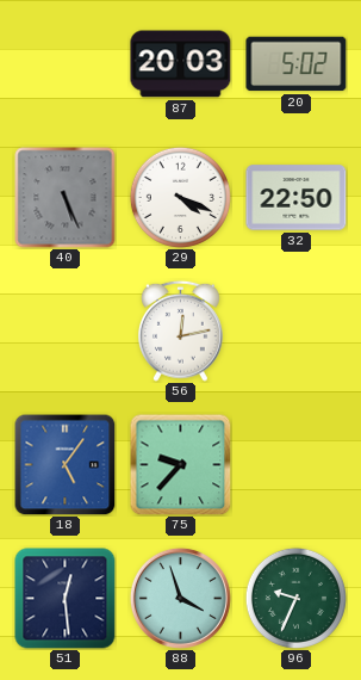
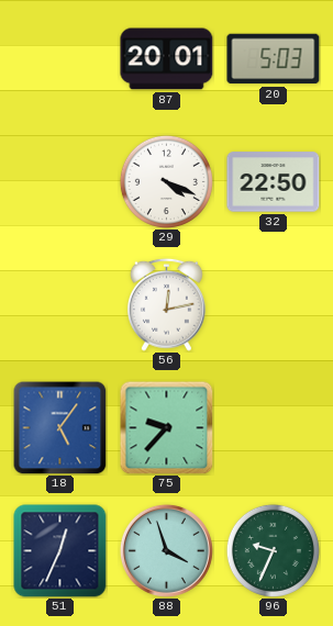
87: 20:03 -> 20:01
20: 5:02 -> 5:03
40: 5:26 -> none
51: 12:29 -> 12:34
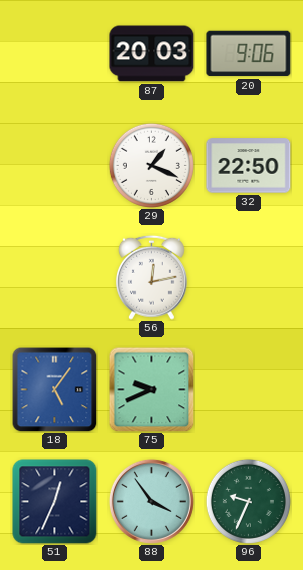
87: 20:01 -> 20:03
20: 5:03 -> 9:06
29: 4:19 -> 1:19
75: 9:37 -> 9:41
88: 3:57 -> 3:54
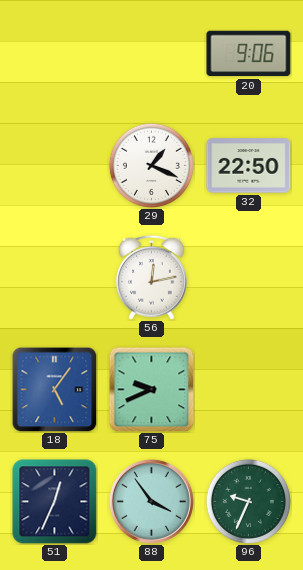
87: 20:03 -> none
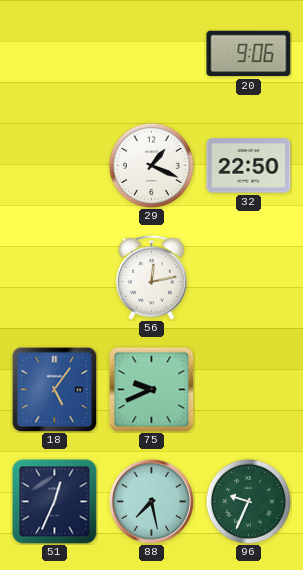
88: 3:54 -> 7:28
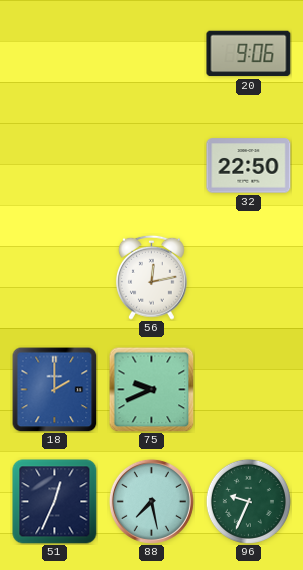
29: 1:19 -> none
18: 5:06 -> 2:00
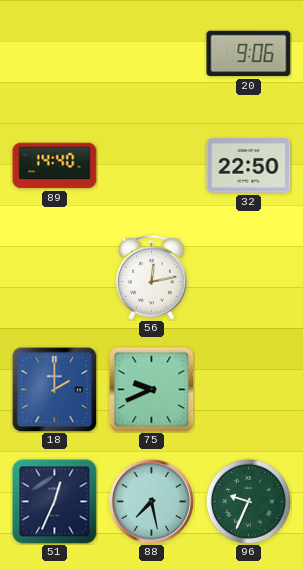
89: none -> 14:40
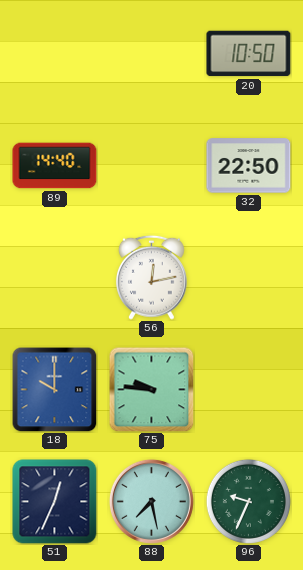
20: 9:06 -> 10:50
18: 2:00 -> 10:00
75: 9:41 -> 9:46
